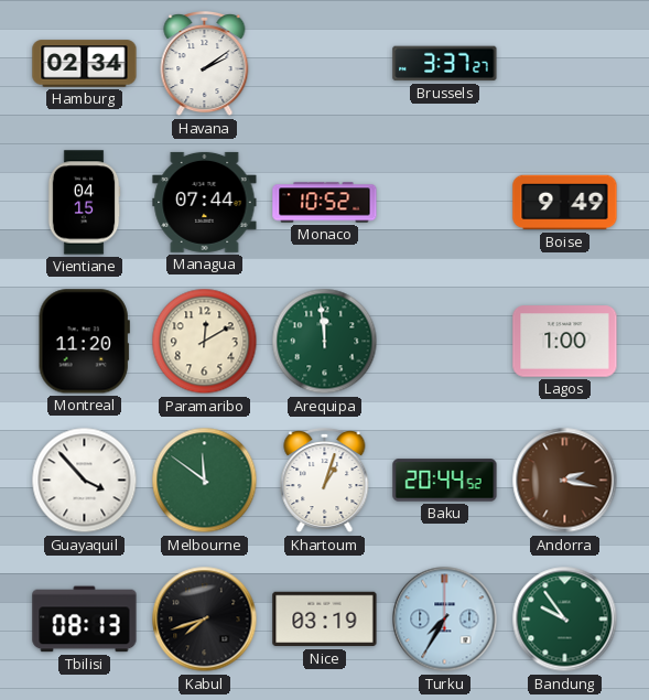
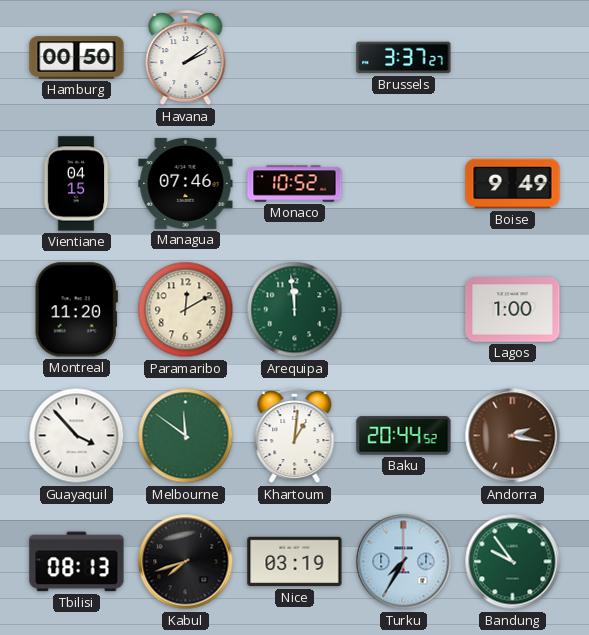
Hamburg: 02:34 -> 00:50
Managua: 07:44 -> 07:46
Khartoum: 1:03 -> 1:01
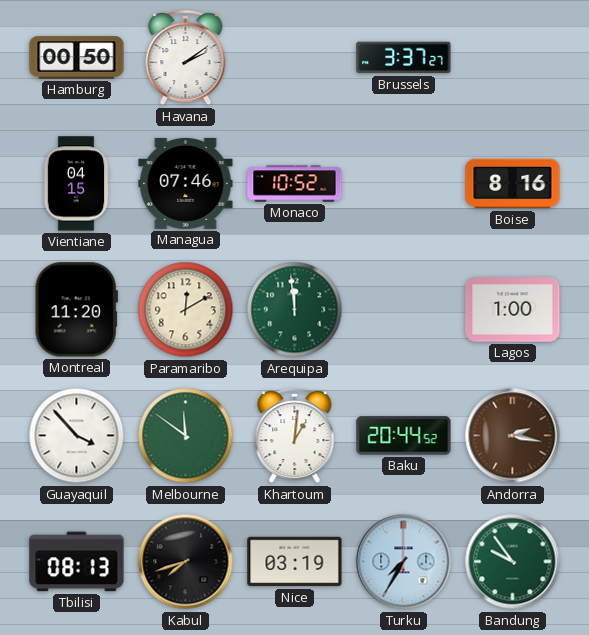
Boise: 9:49 -> 8:16
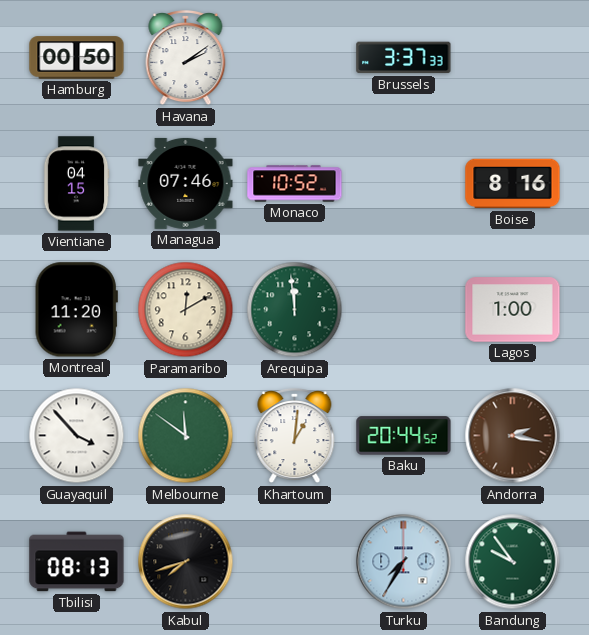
Brussels: 3:37:27 -> 3:37:33
Nice: 03:19 -> none
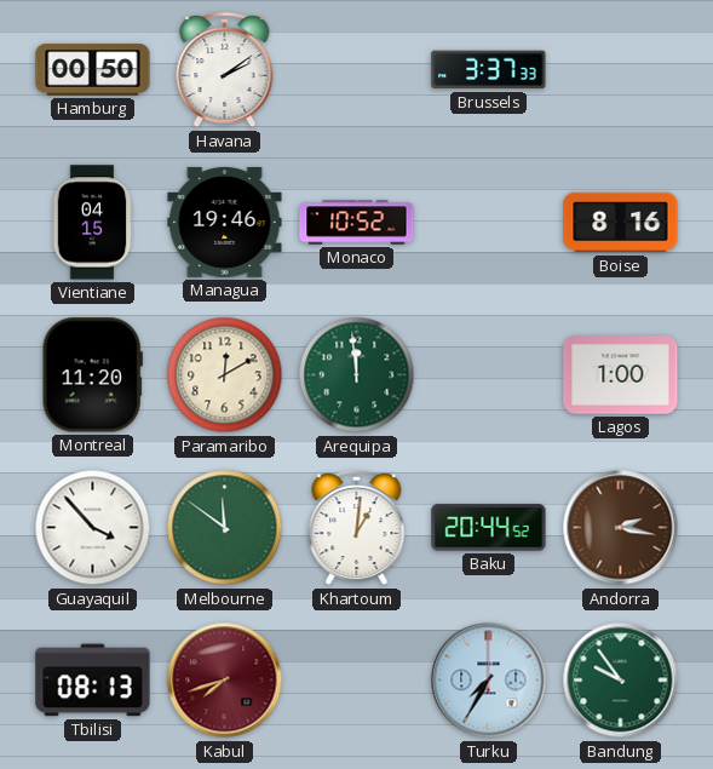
Managua: 07:46 -> 19:46
Kabul dial: black -> burgundy
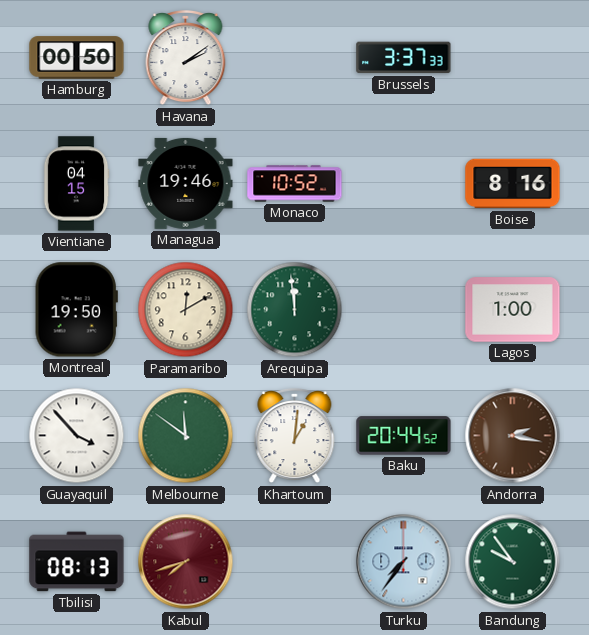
Montreal: 11:20 -> 19:50
Turku: 7:35 -> 7:36
